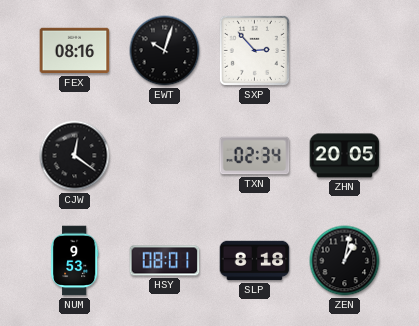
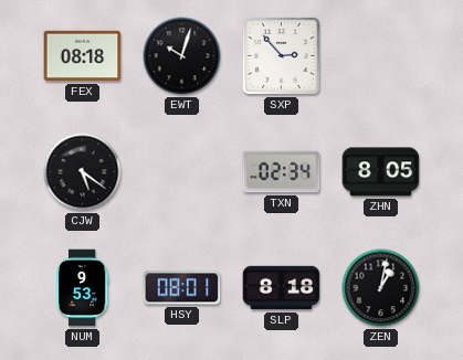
FEX: 08:16 -> 08:18
CJW: 12:21 -> 5:21
ZHN: 20:05 -> 8:05
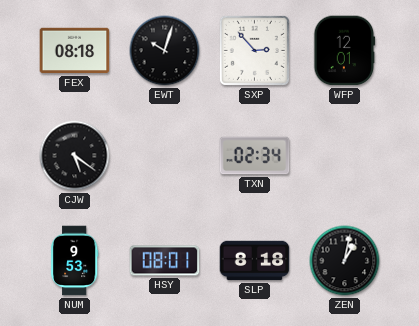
WFP: none -> 12:01
ZHN: 8:05 -> none
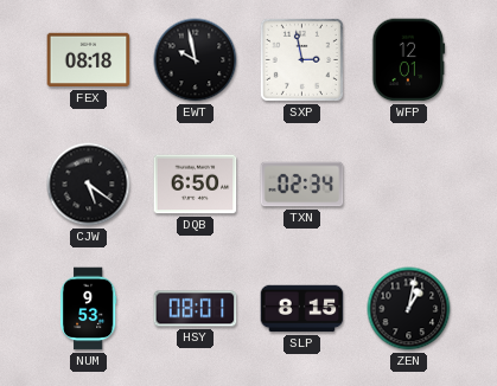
EWT: 10:03 -> 9:58
SXP: 2:53 -> 2:58
DQB: none -> 6:50
SLP: 8:18 -> 8:15
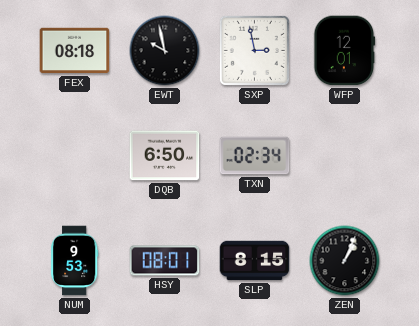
CJW: 5:21 -> none
ZEN: 1:02 -> 1:04
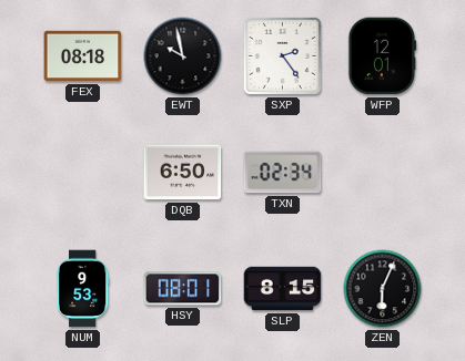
SXP: 2:58 -> 2:24
ZEN: 1:04 -> 6:04
